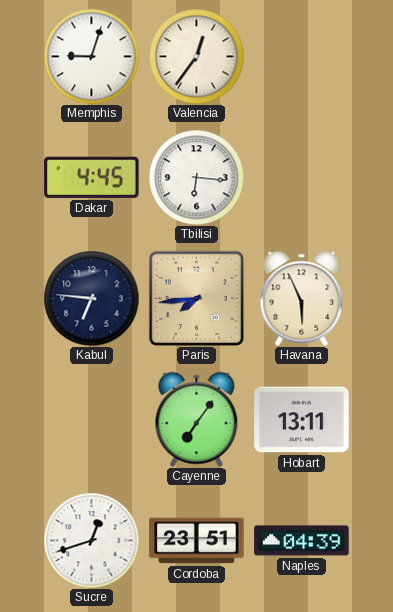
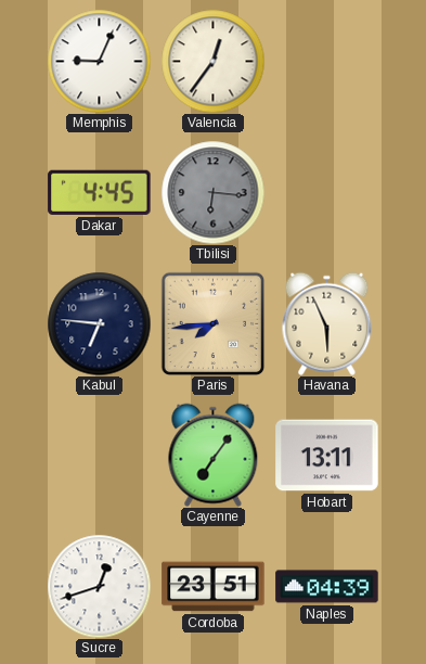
Memphis: 9:03 -> 9:04
Tbilisi dial: white -> grey
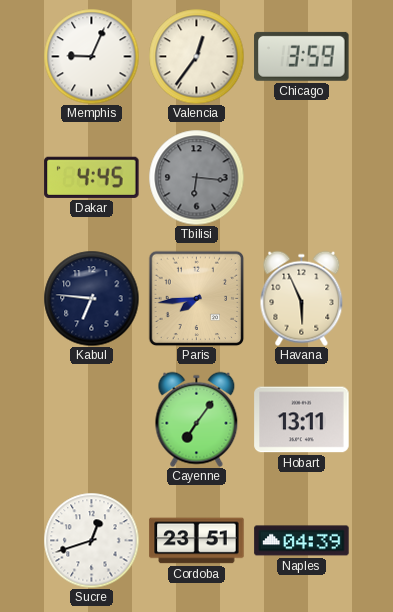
Chicago: none -> 3:59
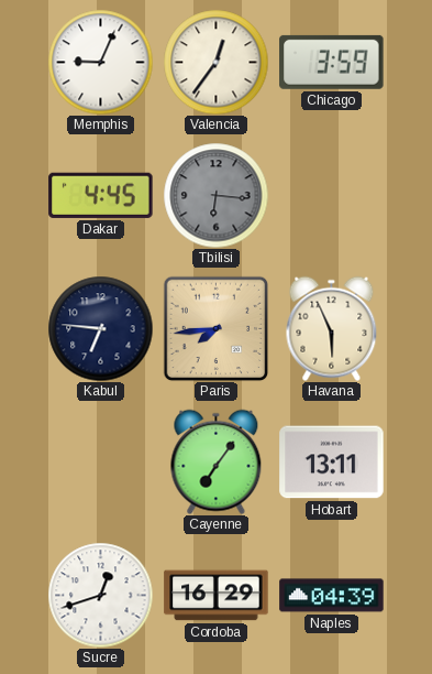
Cordoba: 23:51 -> 16:29
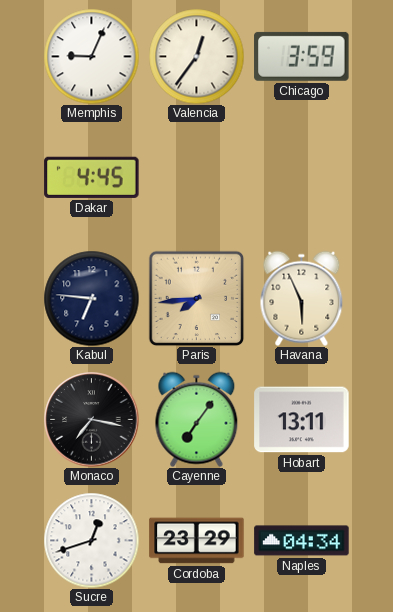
Tbilisi: 6:16 -> none
Monaco: none -> 7:17
Cordoba: 16:29 -> 23:29
Naples: 04:39 -> 04:34
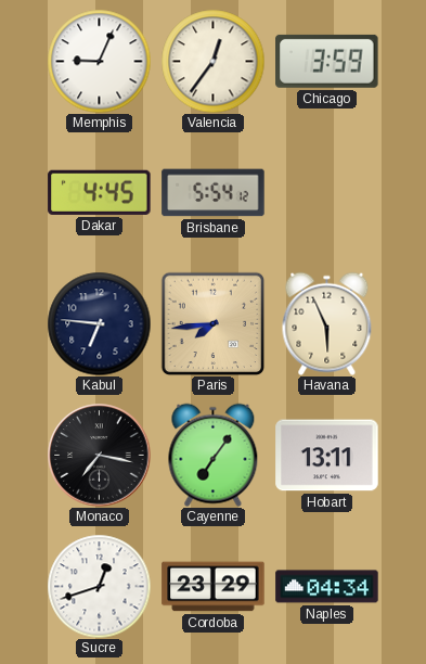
Brisbane: none -> 5:54
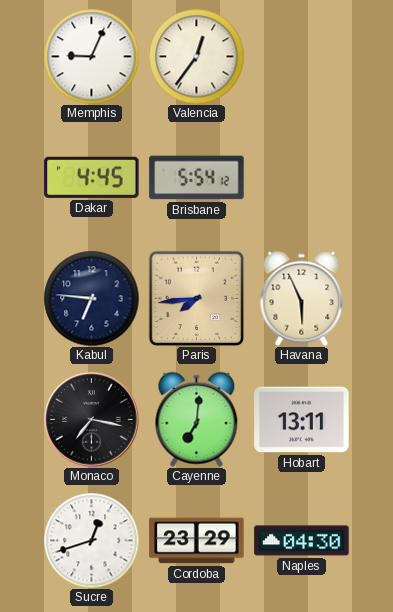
Chicago: 3:59 -> none
Cayenne: 7:06 -> 7:01
Naples: 04:34 -> 04:30
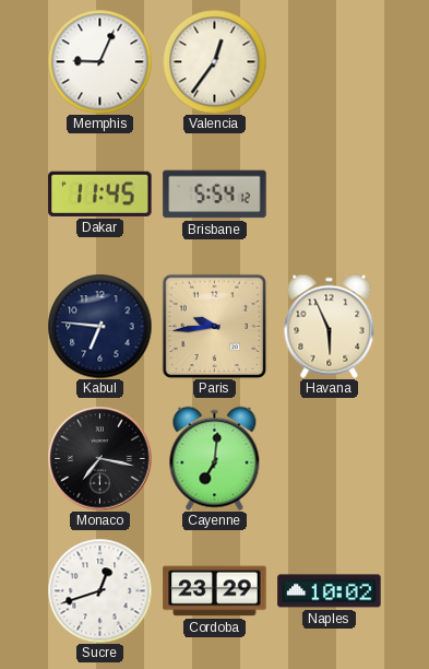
Dakar: 4:45 -> 11:45
Paris: 7:44 -> 9:44
Hobart: 13:11 -> none
Naples: 04:30 -> 10:02
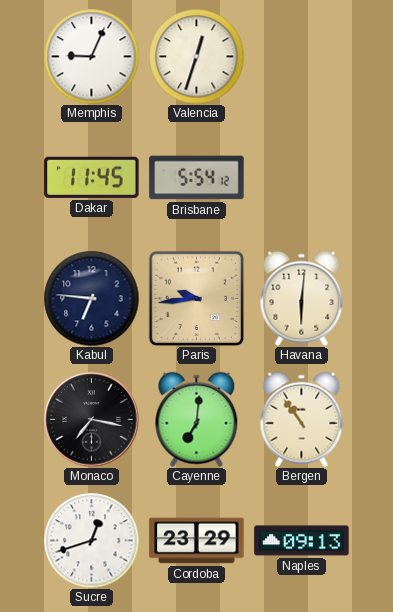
Valencia: 12:36 -> 12:33
Havana: 5:56 -> 6:01
Bergen: none -> 10:54
Naples: 10:02 -> 09:13
